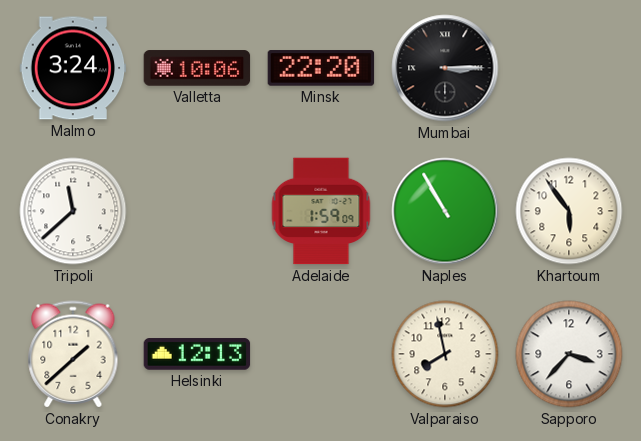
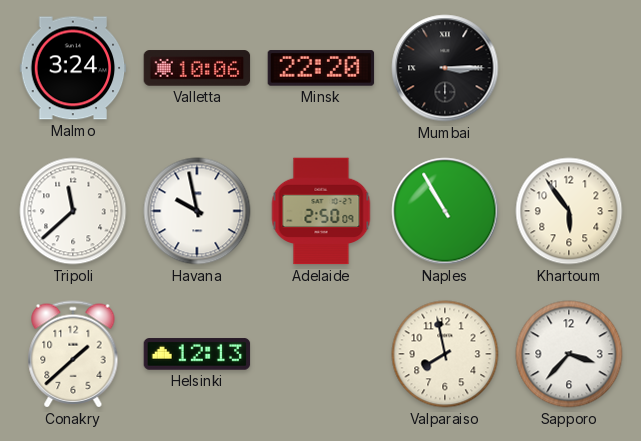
Havana: none -> 9:58
Adelaide: 1:59 -> 2:50
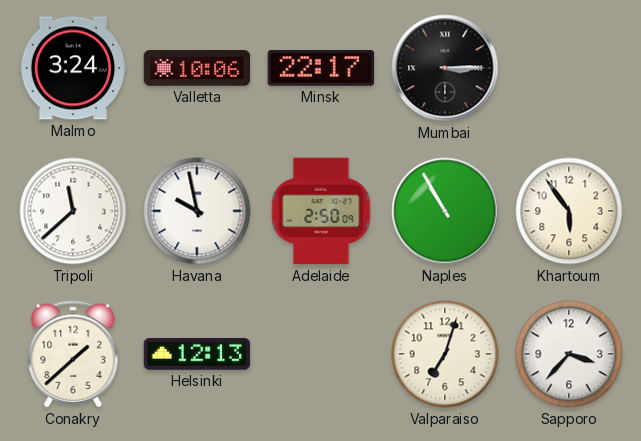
Minsk: 22:20 -> 22:17
Valparaiso: 7:58 -> 7:03
